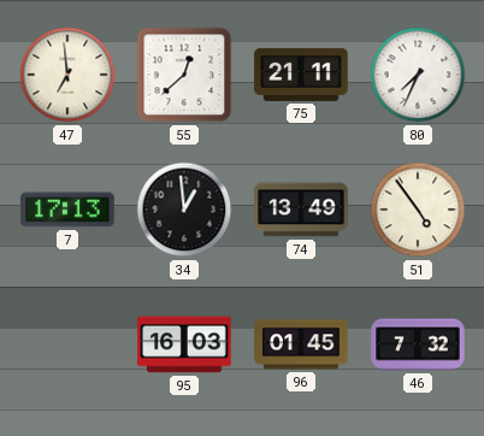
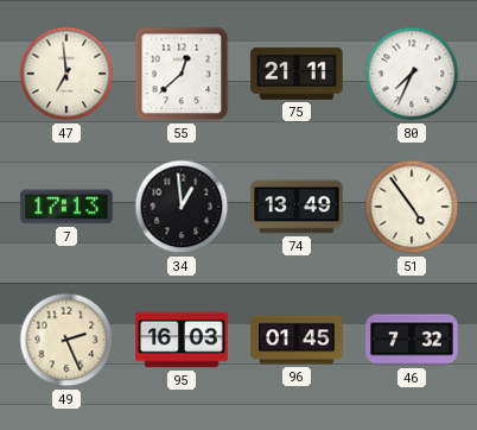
49: none -> 2:26
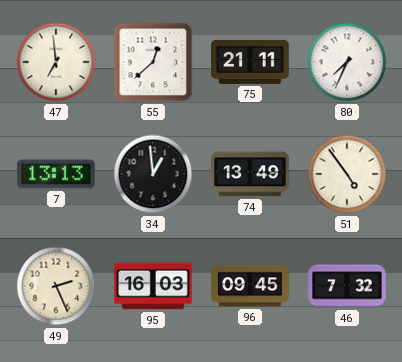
7: 17:13 -> 13:13
96: 01:45 -> 09:45
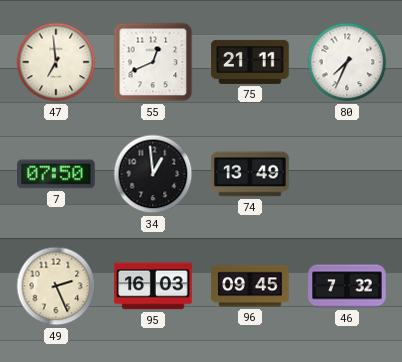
55: 12:38 -> 12:41
7: 13:13 -> 07:50
51: 4:54 -> none
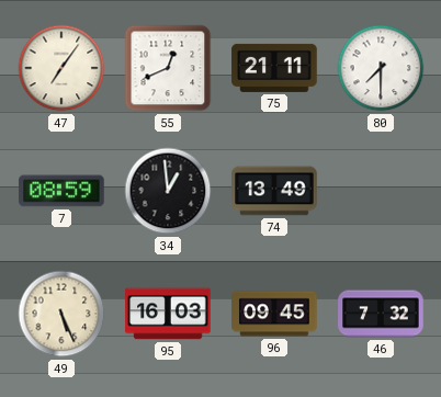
47: 6:59 -> 7:06
80: 7:34 -> 7:30
7: 07:50 -> 08:59
49: 2:26 -> 5:26
